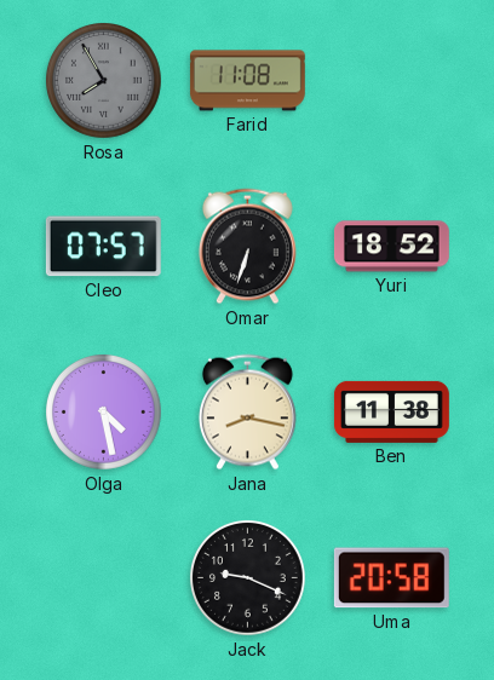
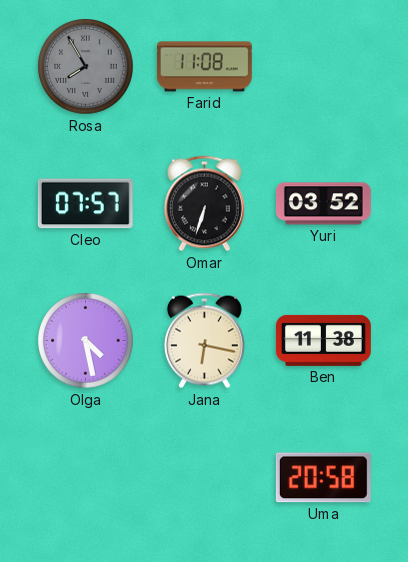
Yuri: 18:52 -> 03:52
Jana: 8:17 -> 6:17
Jack: 9:19 -> none
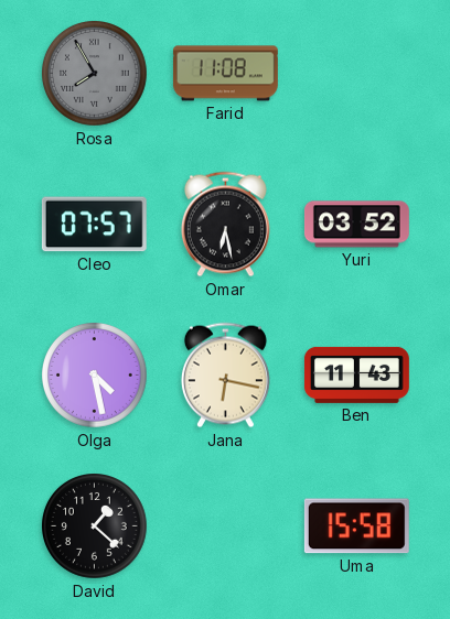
Omar: 6:33 -> 6:28
Ben: 11:38 -> 11:43
David: none -> 1:22
Uma: 20:58 -> 15:58
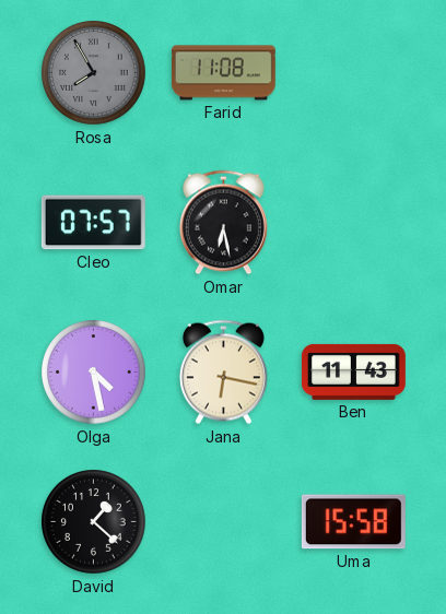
Yuri: 03:52 -> none
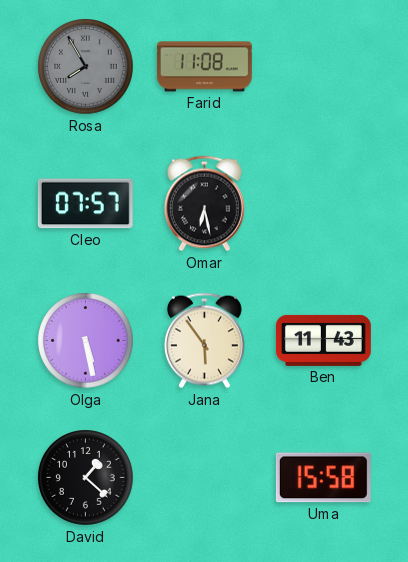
Olga: 4:28 -> 5:28
Jana: 6:17 -> 5:54
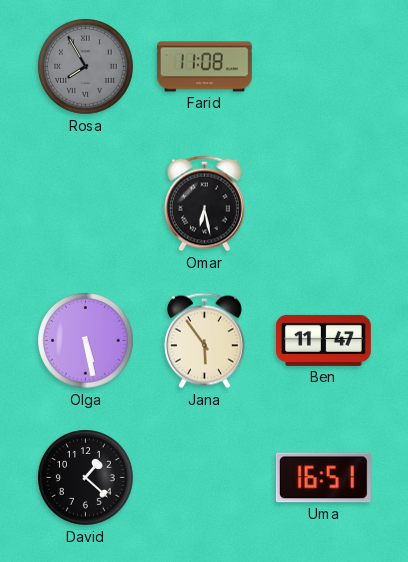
Cleo: 07:57 -> none
Ben: 11:43 -> 11:47
Uma: 15:58 -> 16:51
